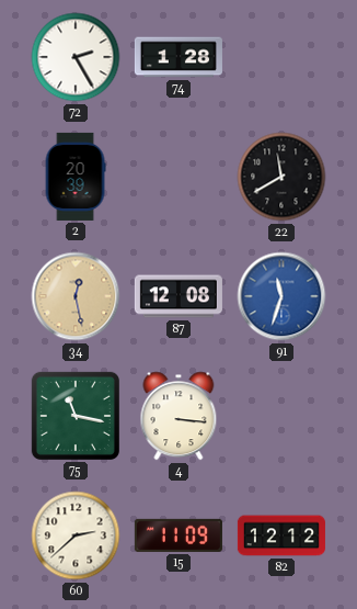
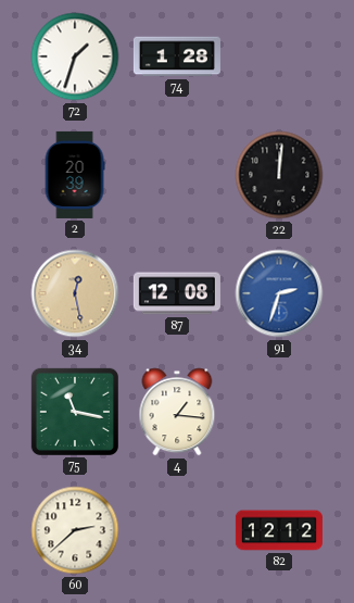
72: 2:25 -> 1:33
22: 11:40 -> 12:01
91: 11:33 -> 2:33
4: 3:16 -> 1:16
15: 11:09 -> none
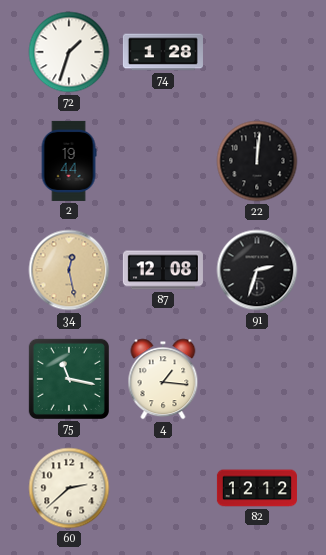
2: 20:39 -> 19:44
91 dial: blue -> black
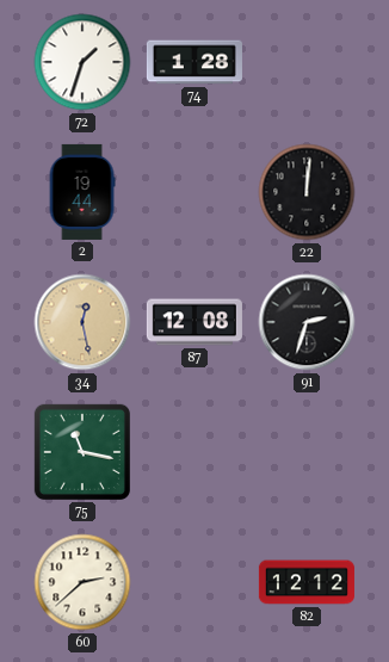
4: 1:16 -> none
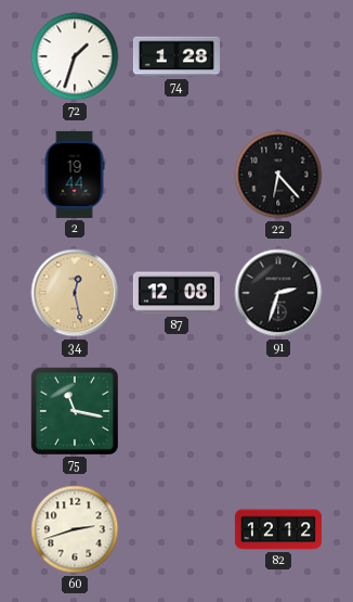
22: 12:01 -> 6:23
60: 2:38 -> 2:42
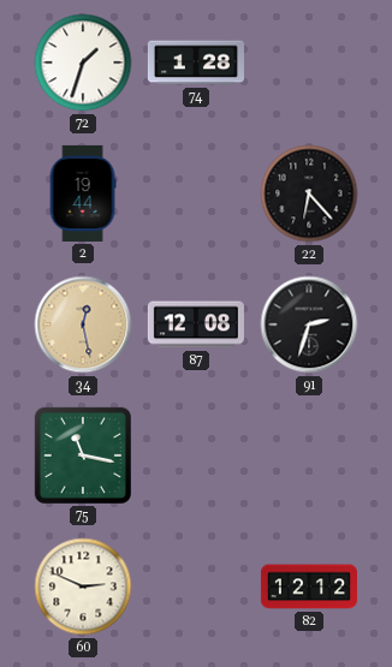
60: 2:42 -> 2:49
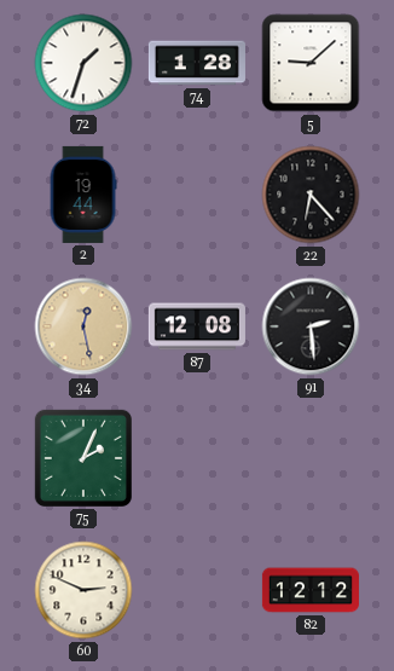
5: none -> 9:08
91: 2:33 -> 2:29
75: 11:17 -> 2:04
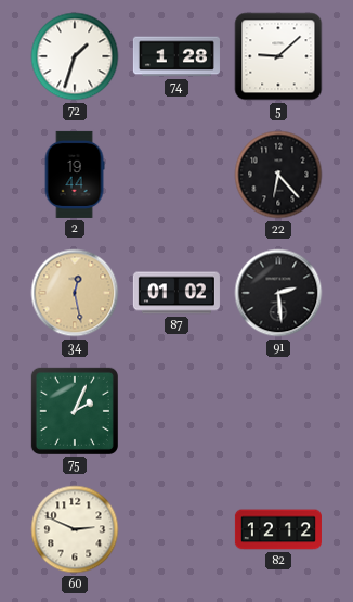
87: 12:08 -> 01:02
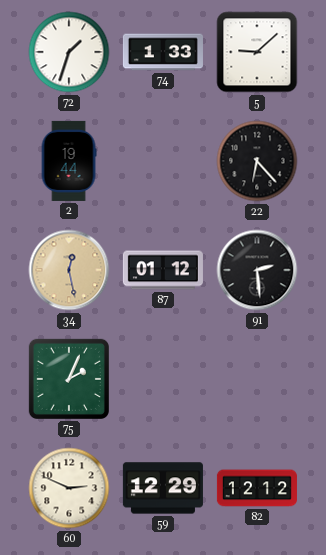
74: 1:28 -> 1:33
87: 01:02 -> 01:12
59: none -> 12:29
